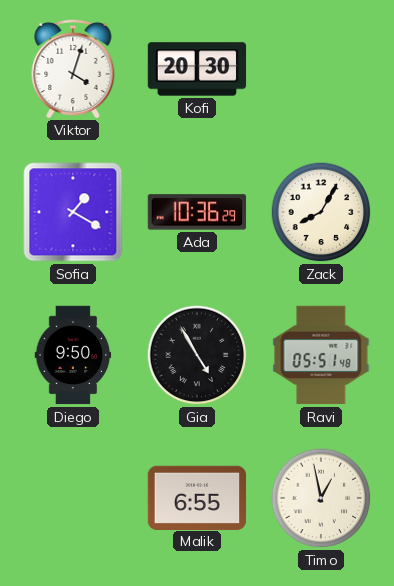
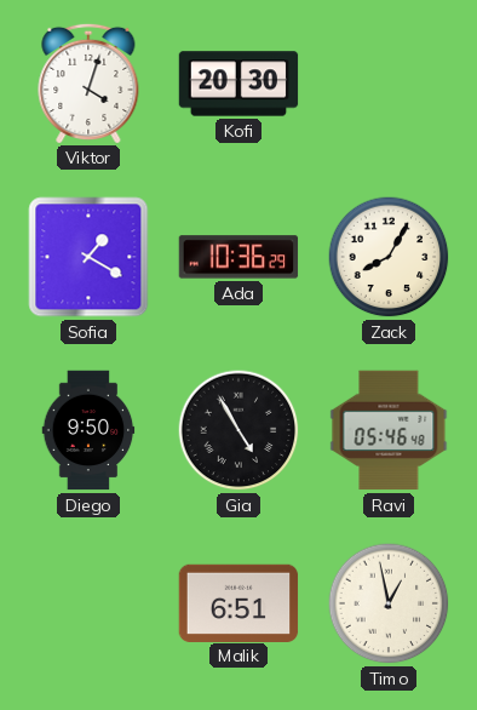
Ravi: 05:51 -> 05:46
Malik: 6:55 -> 6:51
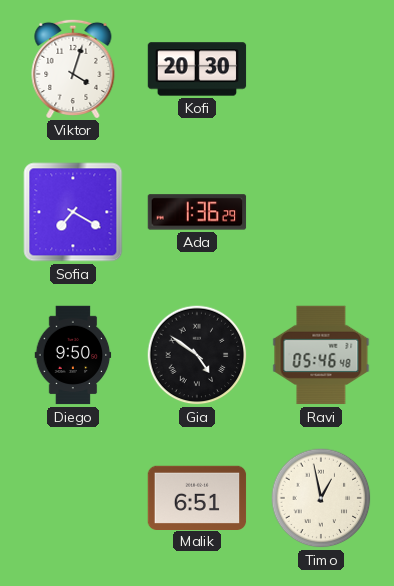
Sofia: 1:20 -> 7:20
Ada: 10:36 -> 1:36
Zack: 8:05 -> none
Gia: 4:55 -> 4:51
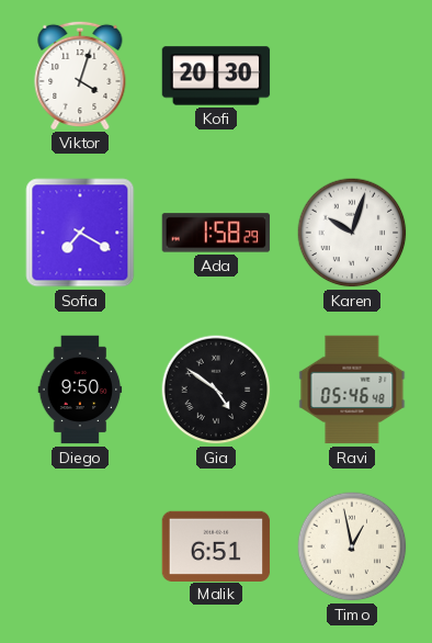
Ada: 1:36 -> 1:58
Karen: none -> 10:03
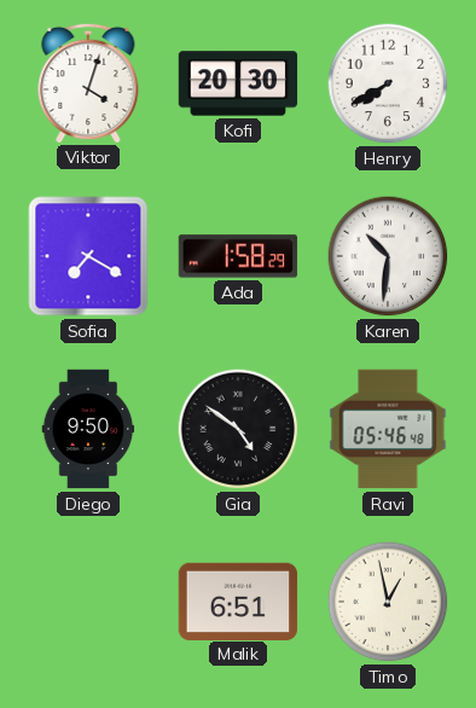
Henry: none -> 7:40
Karen: 10:03 -> 10:31
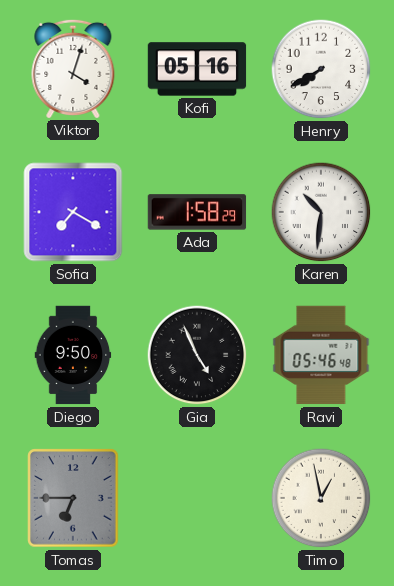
Kofi: 20:30 -> 05:16
Gia: 4:51 -> 4:56
Tomas: none -> 6:45
Malik: 6:51 -> none
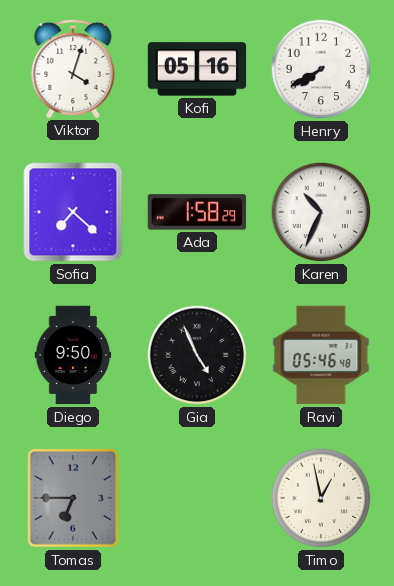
Sofia: 7:20 -> 7:22
Karen: 10:31 -> 10:34
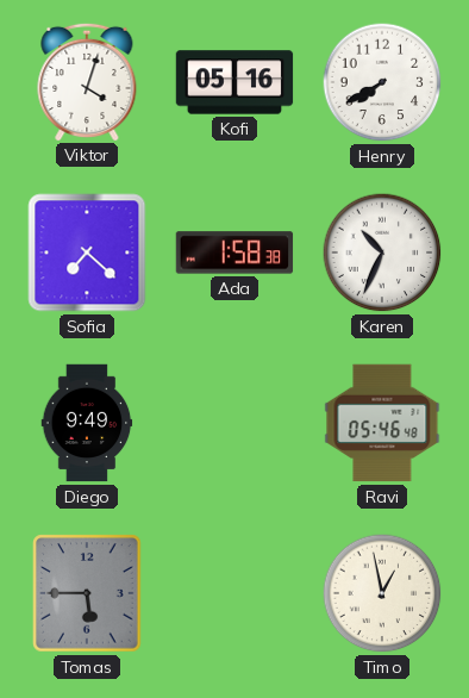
Ada: 1:58:29 -> 1:58:38
Diego: 9:50 -> 9:49
Gia: 4:56 -> none
Tomas: 6:45 -> 5:45
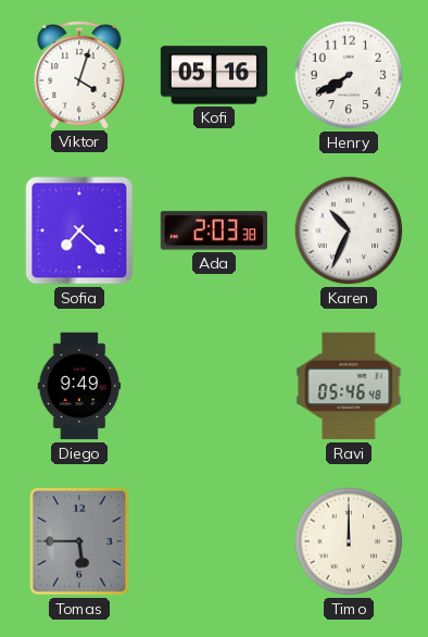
Ada: 1:58 -> 2:03
Timo: 12:58 -> 12:00
